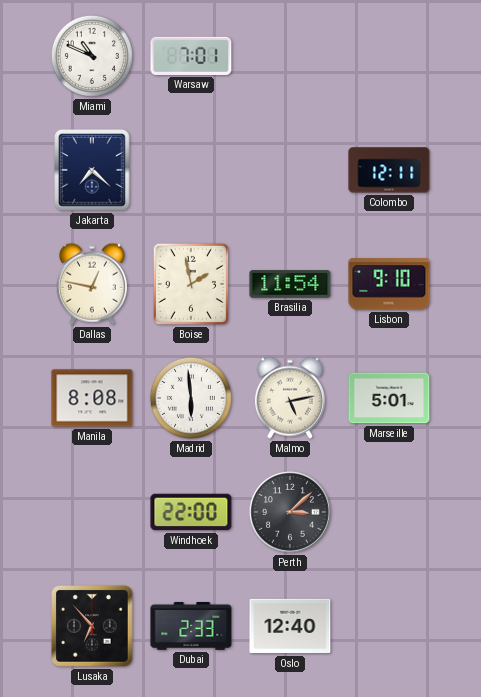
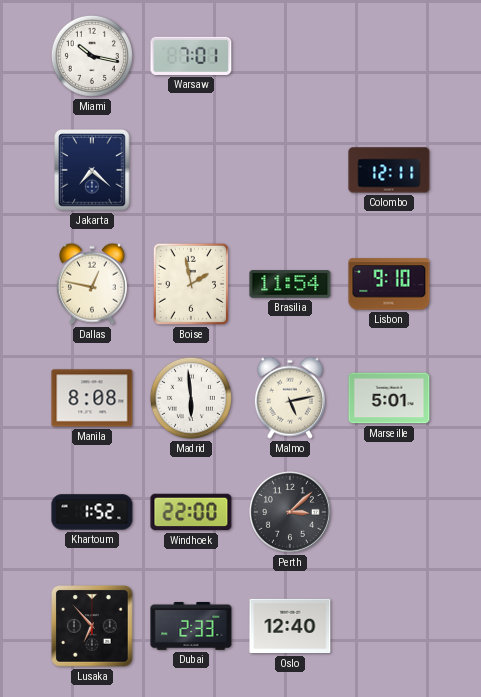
Miami: 10:49 -> 10:17
Khartoum: none -> 1:52
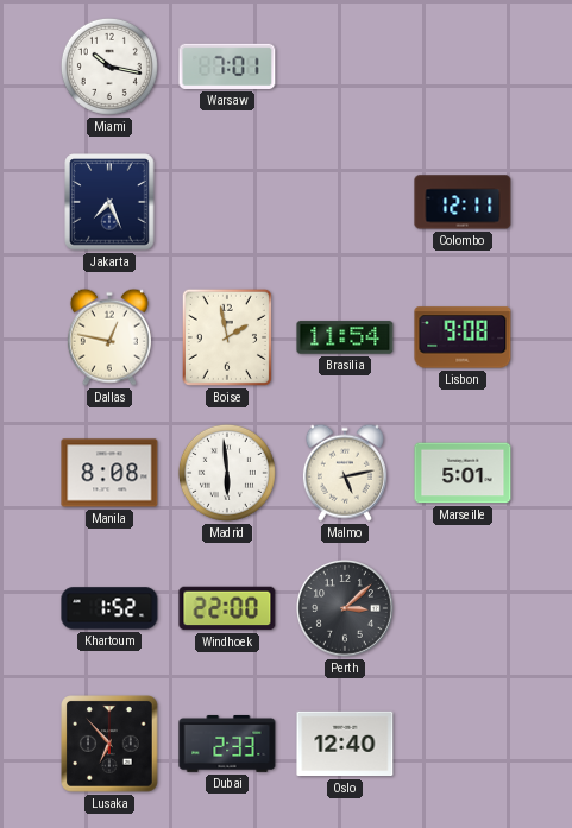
Jakarta: 7:22 -> 7:26
Lisbon: 9:10 -> 9:08
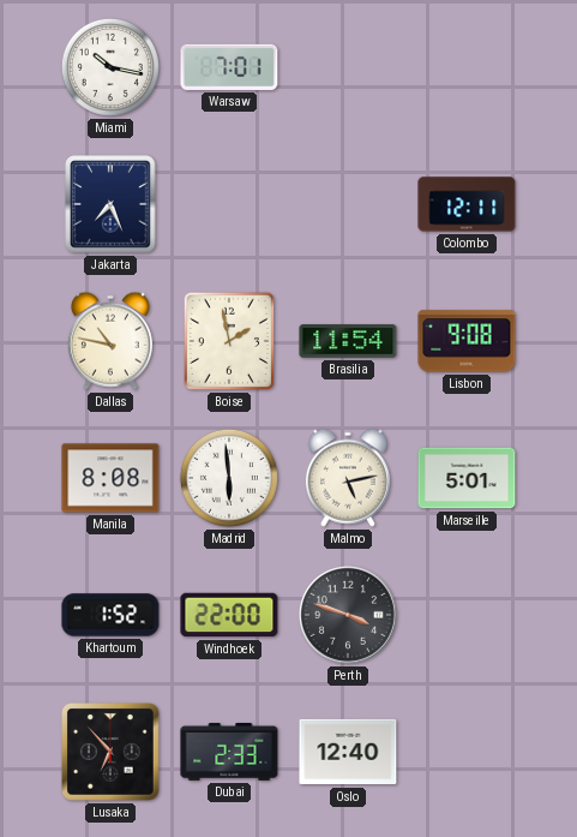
Dallas: 12:47 -> 10:47
Perth: 3:08 -> 3:48
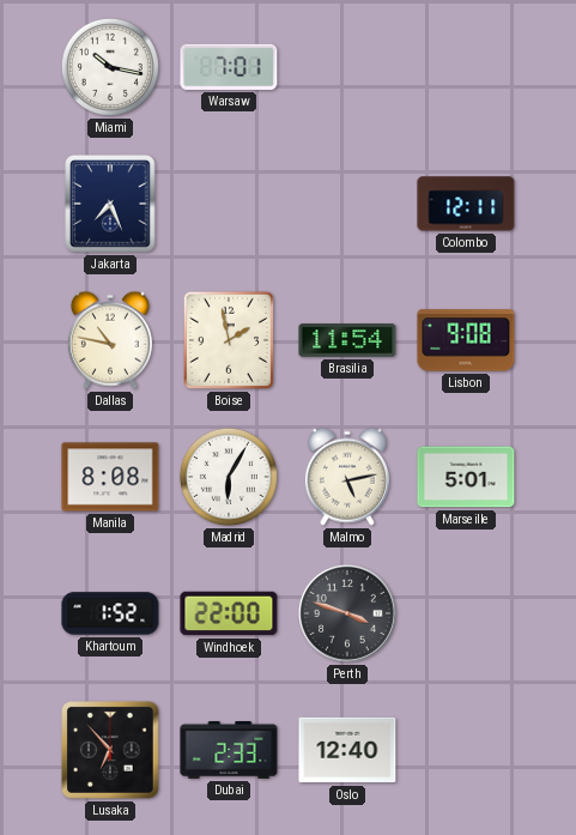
Madrid: 5:59 -> 6:05
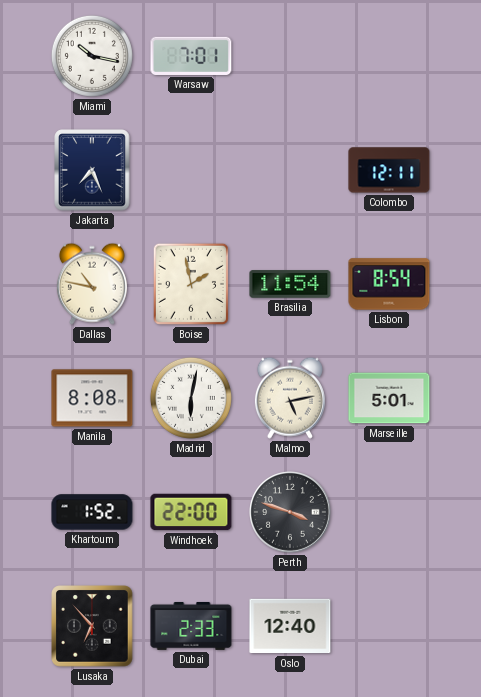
Lisbon: 9:08 -> 8:54
Madrid: 6:05 -> 6:02
